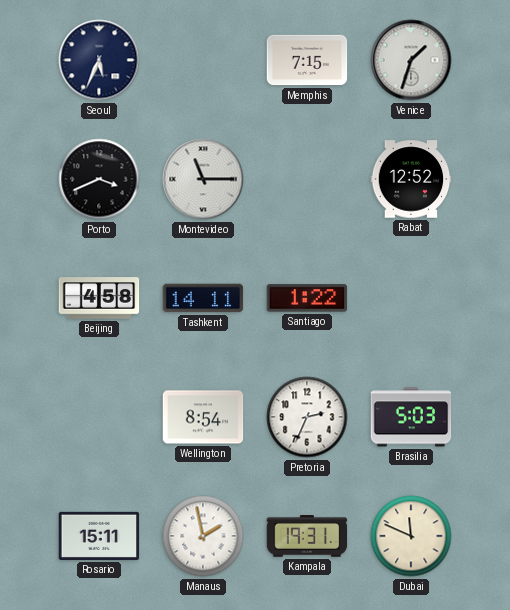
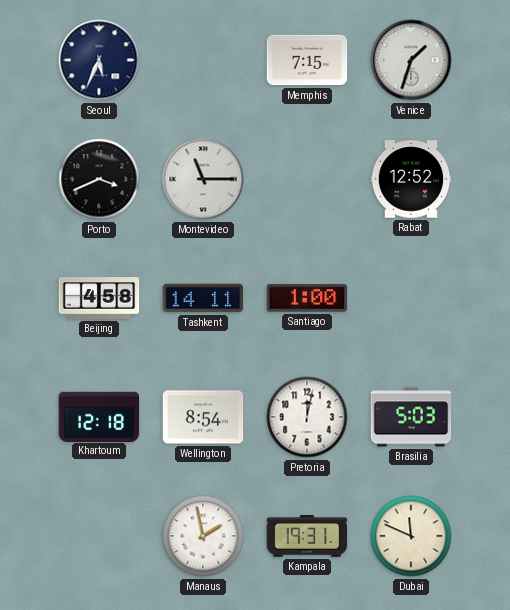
Santiago: 1:22 -> 1:00
Khartoum: none -> 12:18
Pretoria: 2:34 -> 12:02
Rosario: 15:11 -> none
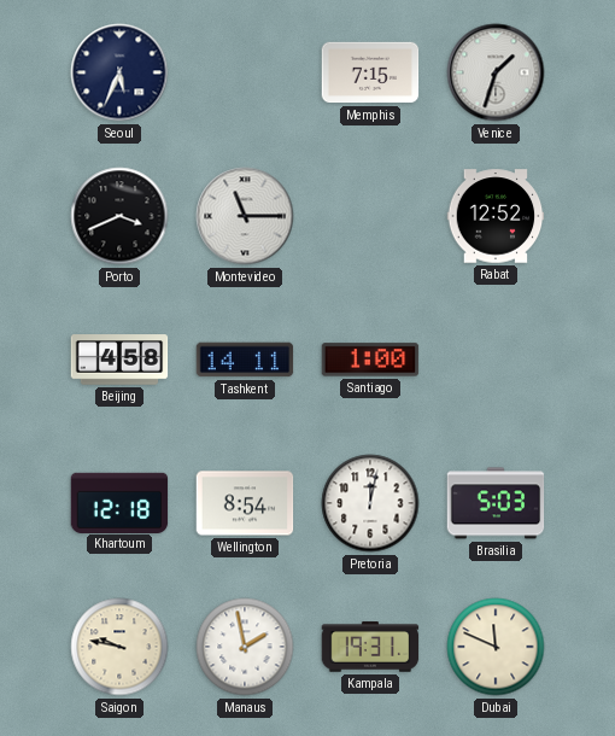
Saigon: none -> 9:47
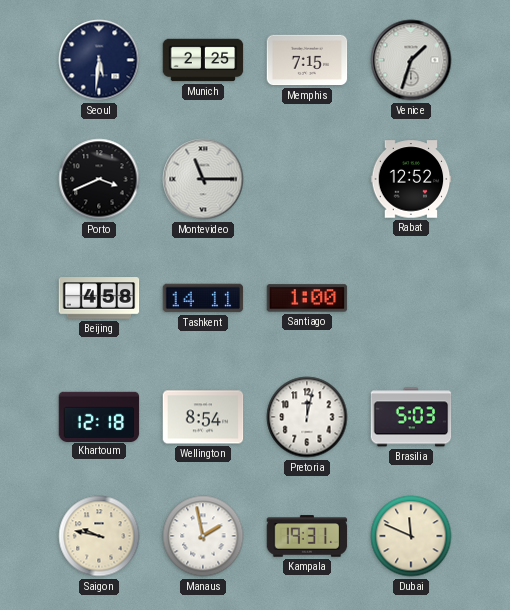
Seoul: 5:34 -> 5:31
Munich: none -> 2:25
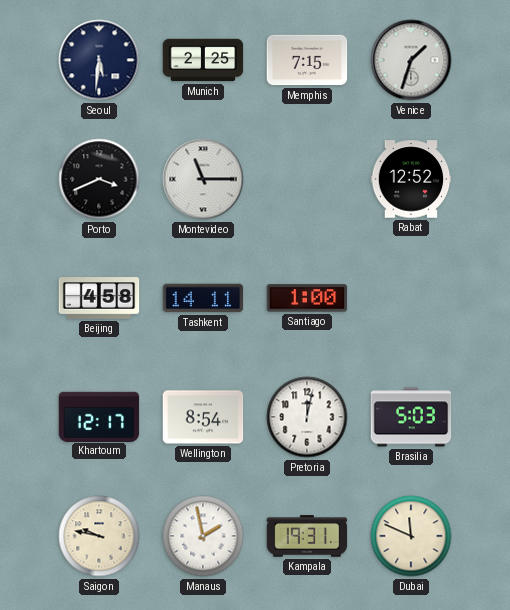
Khartoum: 12:18 -> 12:17
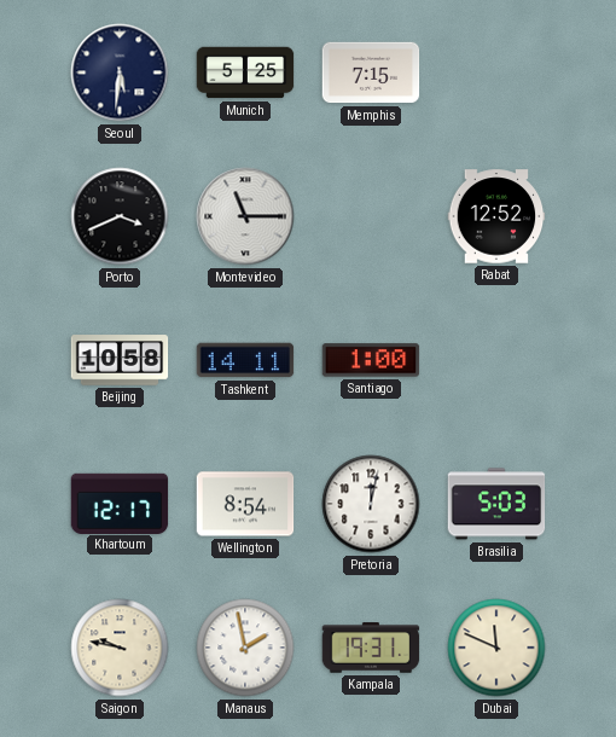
Munich: 2:25 -> 5:25
Venice: 1:33 -> none
Beijing: 4:58 -> 10:58
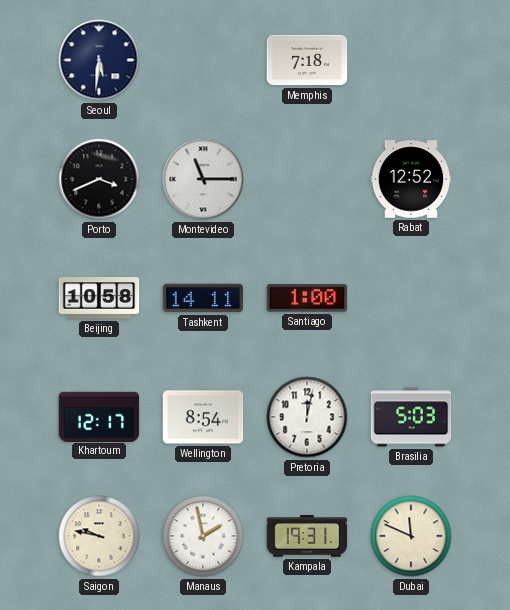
Munich: 5:25 -> none
Memphis: 7:15 -> 7:18
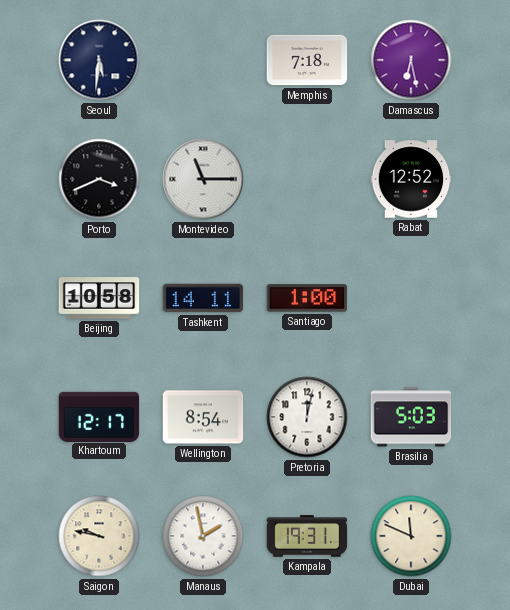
Damascus: none -> 6:28
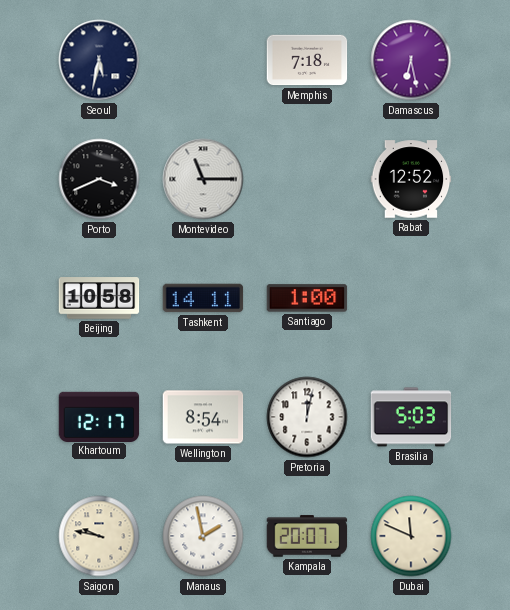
Seoul: 5:31 -> 5:32
Kampala: 19:31 -> 20:07
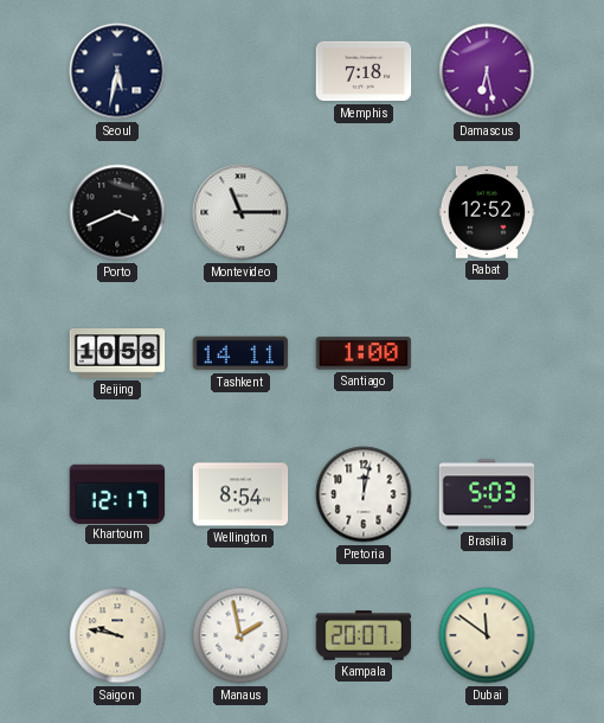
Dubai: 11:49 -> 11:51
